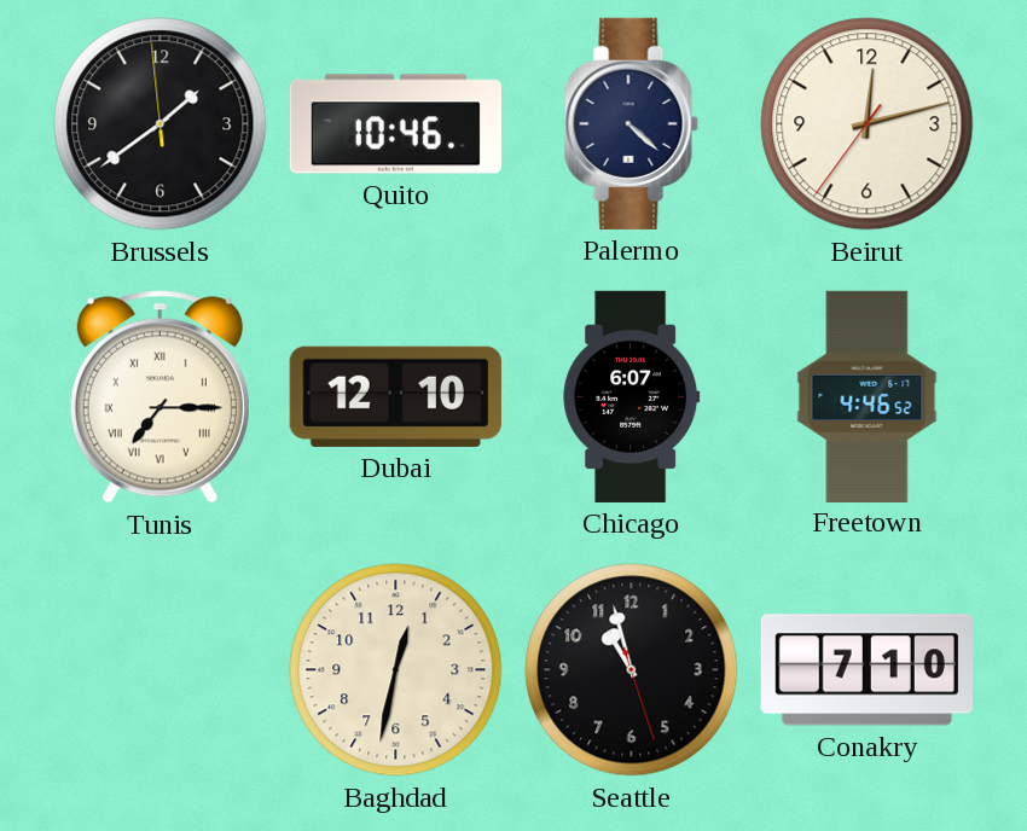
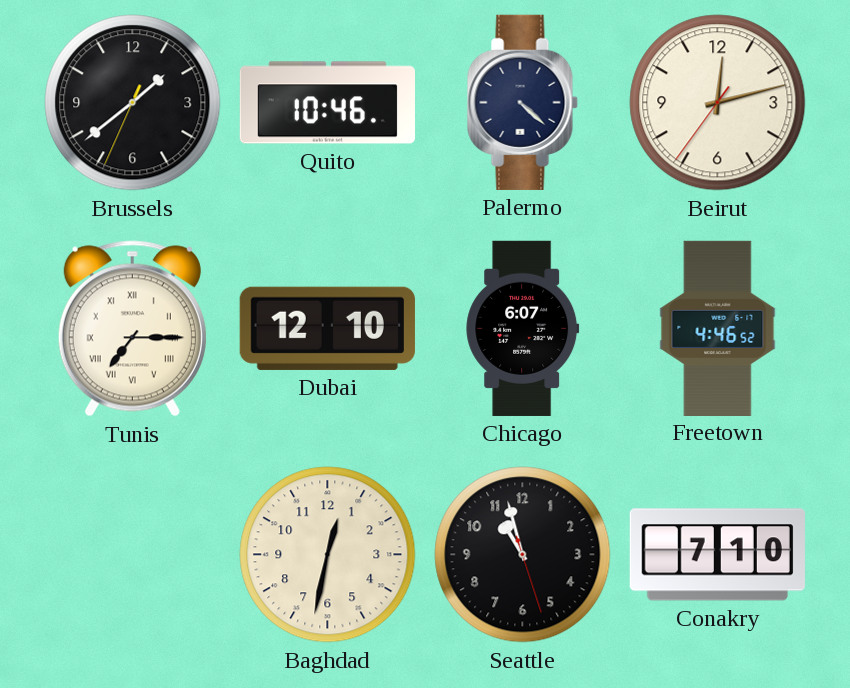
Brussels: 1:38:59 -> 1:38:34
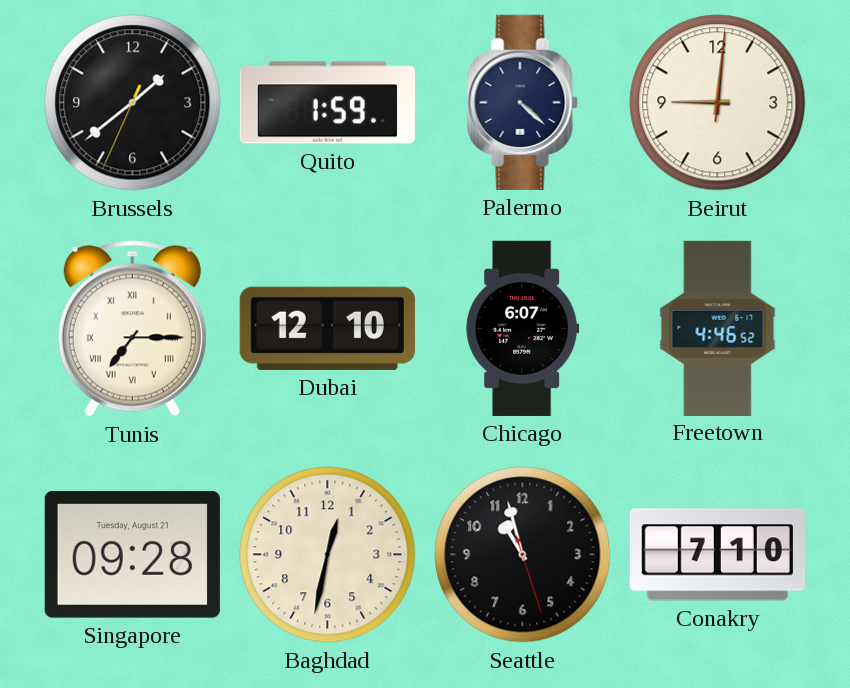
Quito: 10:46 -> 1:59
Beirut: 12:12 -> 9:01
Singapore: none -> 09:28
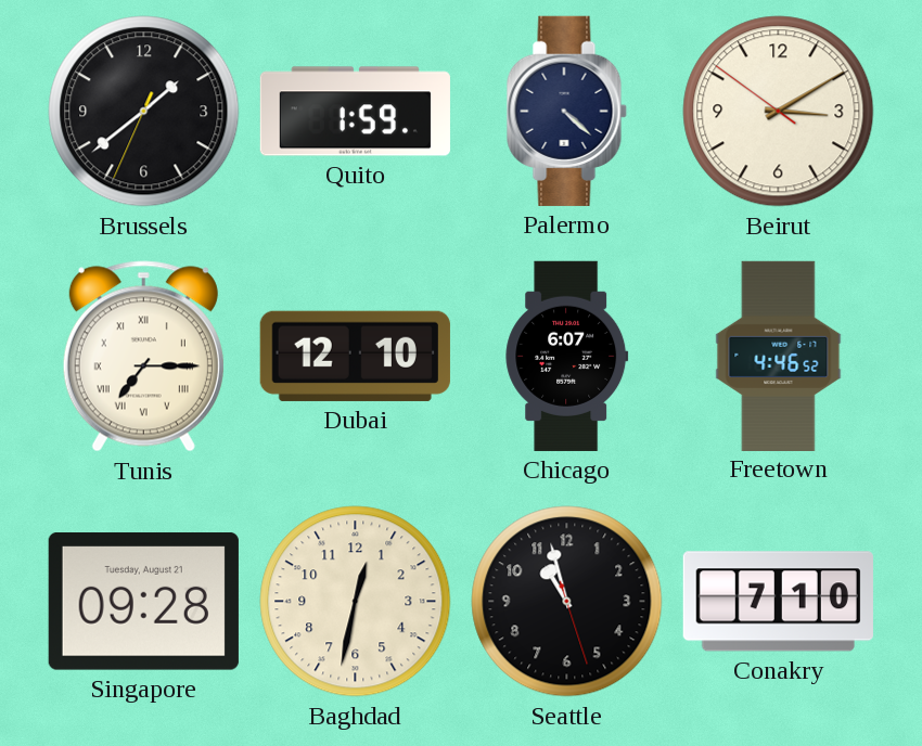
Beirut: 9:01 -> 3:09
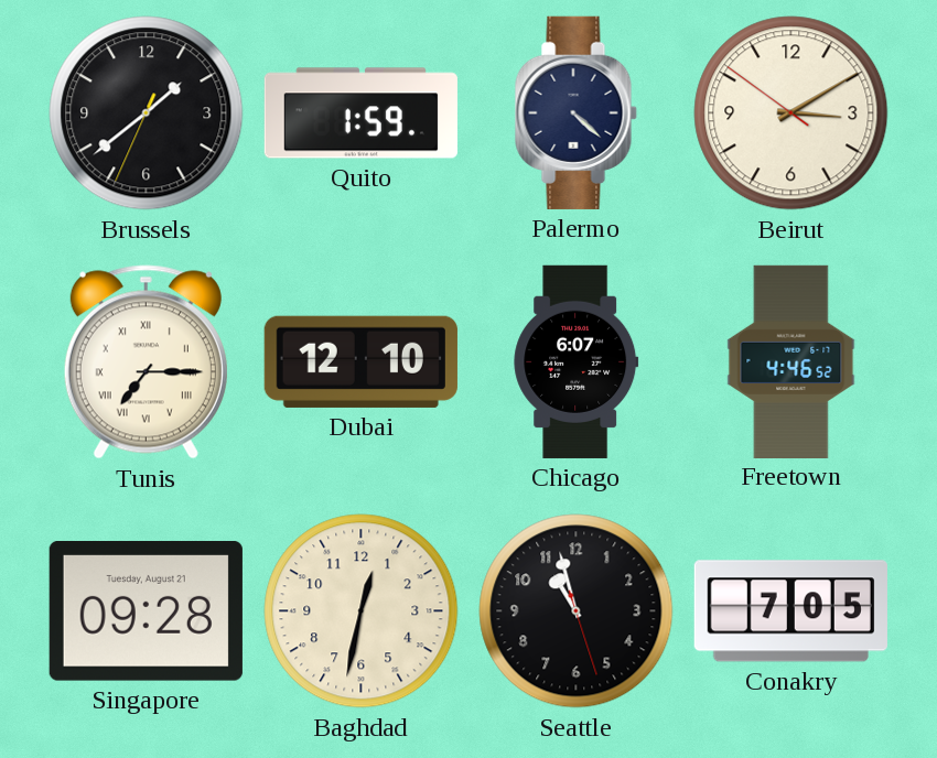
Conakry: 7:10 -> 7:05
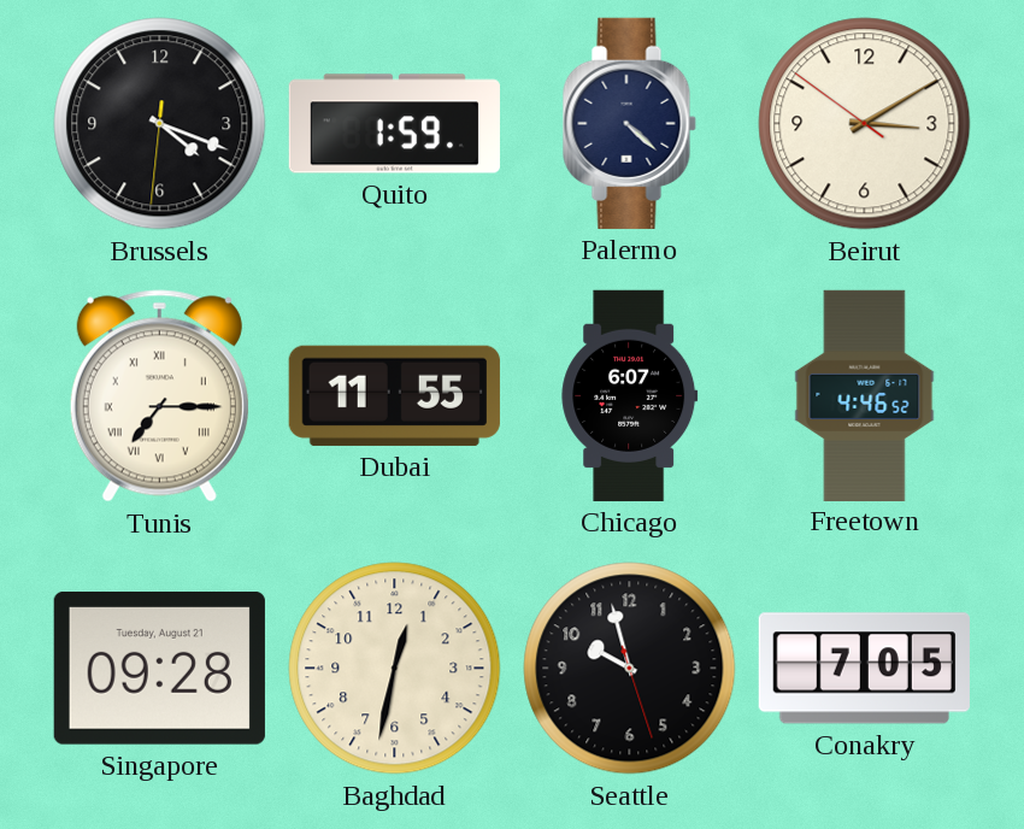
Brussels: 1:38 -> 4:18
Dubai: 12:10 -> 11:55
Seattle: 10:57 -> 9:57
